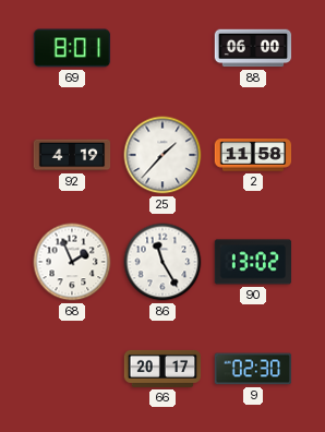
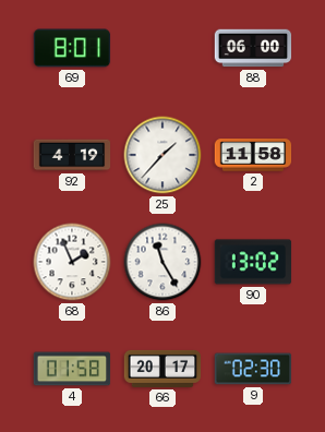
4: none -> 01:58
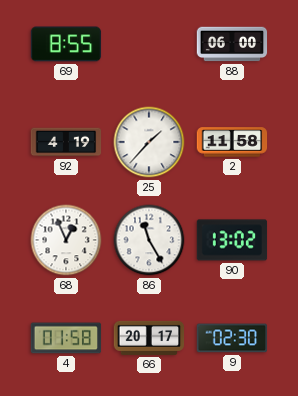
69: 8:01 -> 8:55
68: 1:56 -> 12:56
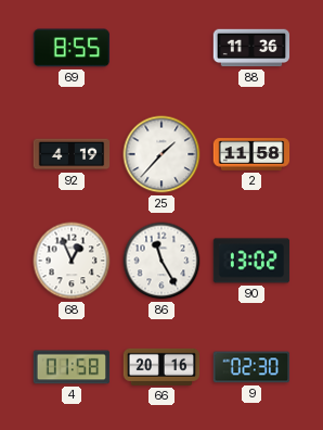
88: 06:00 -> 11:36
66: 20:17 -> 20:16
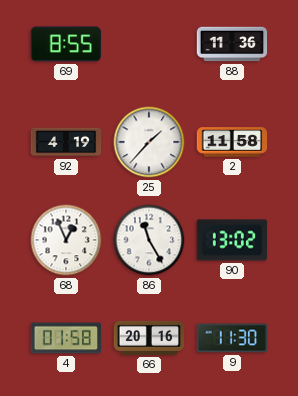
9: 02:30 -> 11:30
